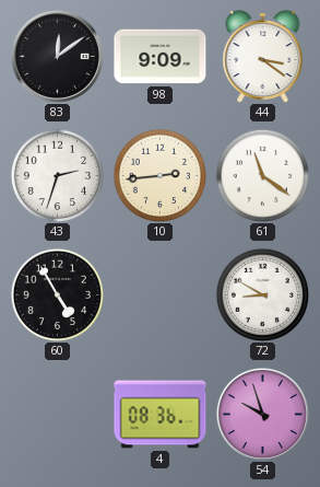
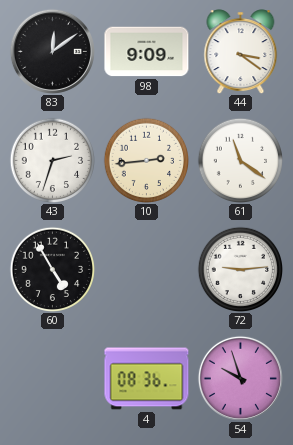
72: 8:50 -> 9:14
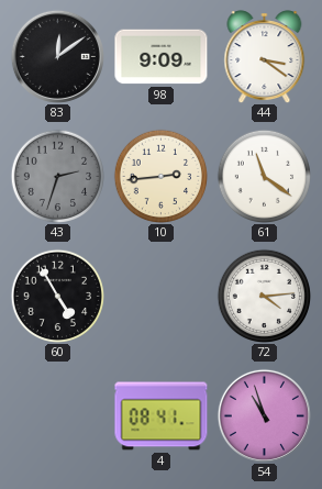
43 dial: white -> grey
72: 9:14 -> 4:14
4: 08:36 -> 08:41
54: 9:57 -> 10:57
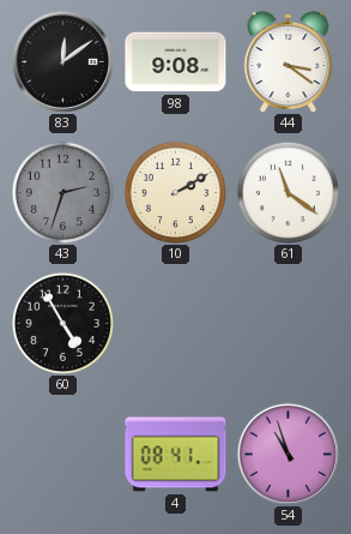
98: 9:09 -> 9:08
10: 2:44 -> 2:10
72: 4:14 -> none
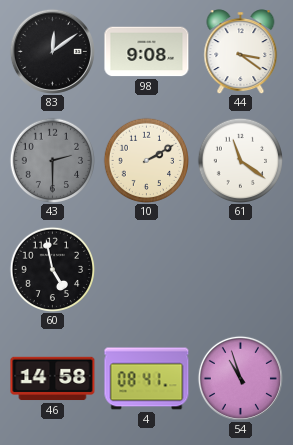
43: 2:33 -> 2:30
60: 4:55 -> 4:58
46: none -> 14:58
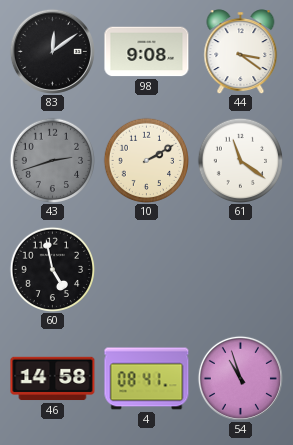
43: 2:30 -> 2:42
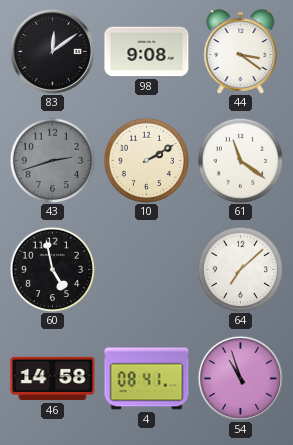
64: none -> 7:08
